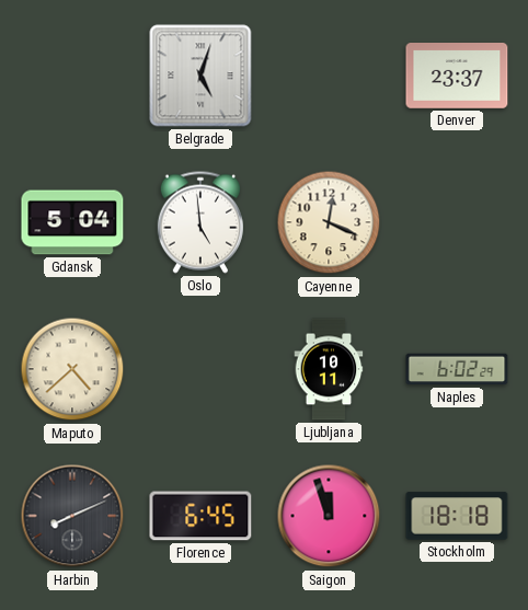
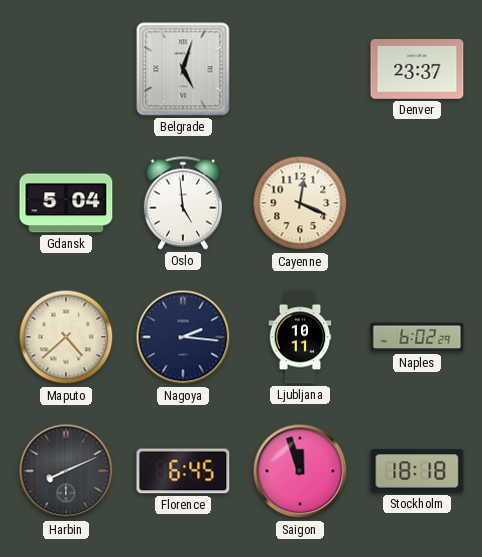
Nagoya: none -> 2:16
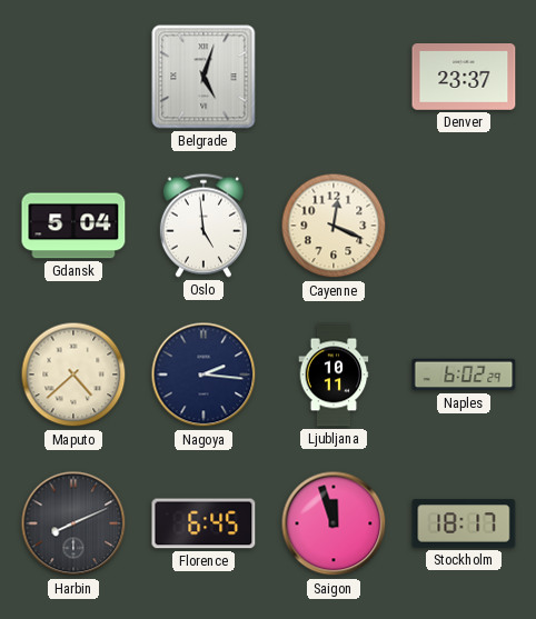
Stockholm: 18:18 -> 18:17
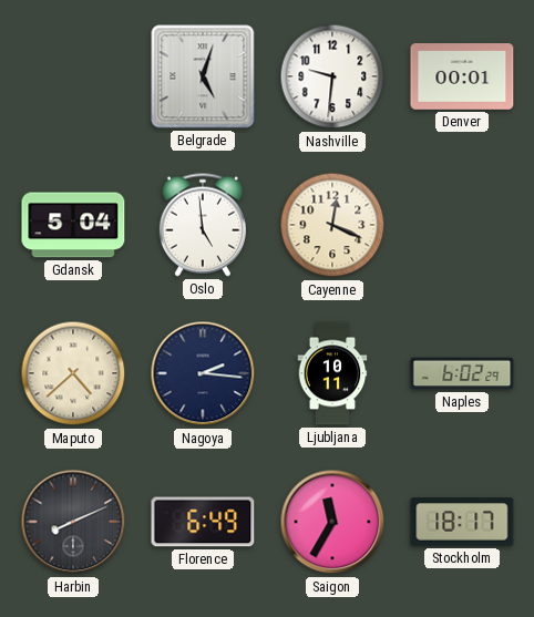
Nashville: none -> 9:31
Denver: 23:37 -> 00:01
Florence: 6:45 -> 6:49
Saigon: 11:57 -> 11:35
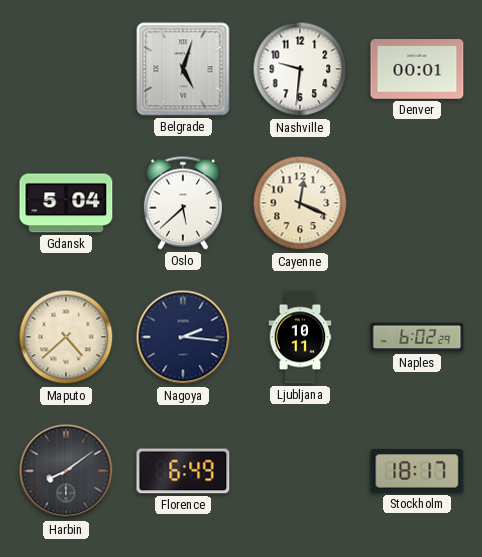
Oslo: 4:59 -> 5:38
Harbin: 8:11 -> 8:09
Saigon: 11:35 -> none
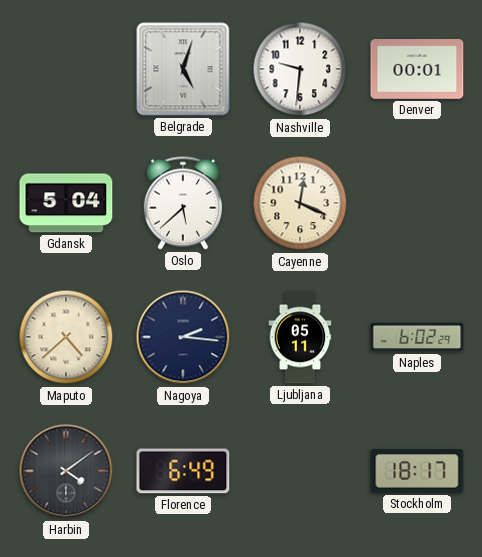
Ljubljana: 10:11 -> 05:11
Harbin: 8:09 -> 4:09
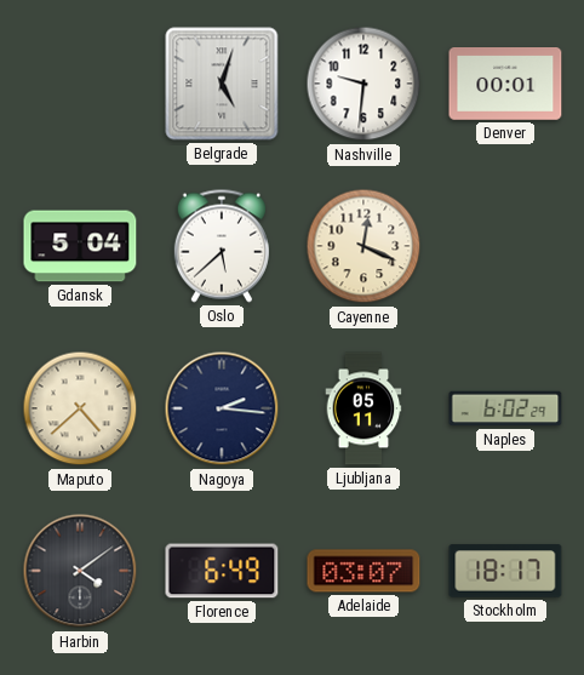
Adelaide: none -> 03:07
